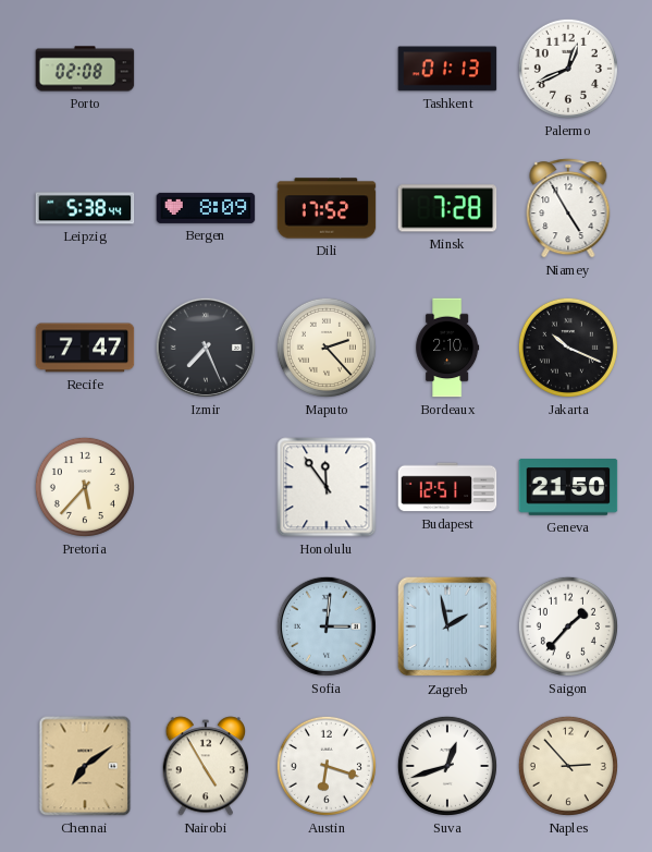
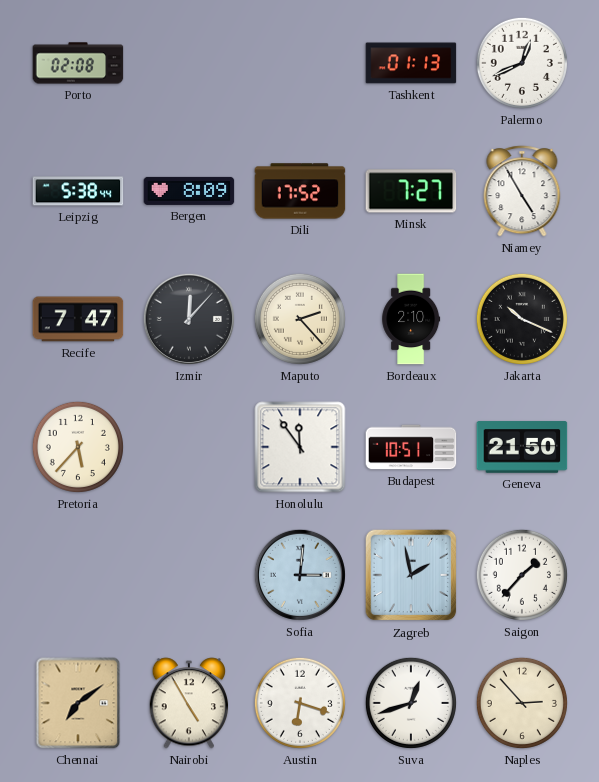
Minsk: 7:28 -> 7:27
Izmir: 7:26 -> 12:07
Budapest: 12:51 -> 10:51
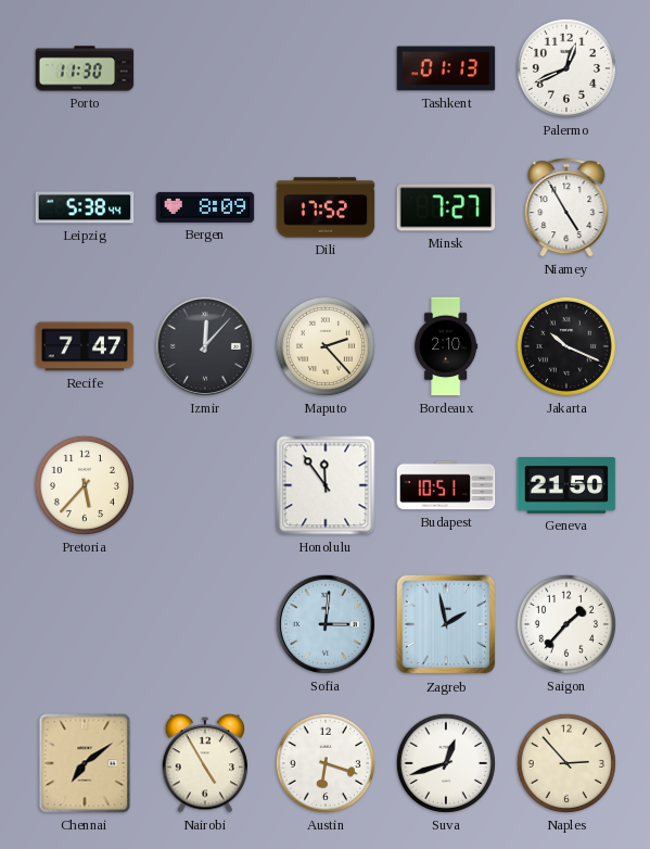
Porto: 02:08 -> 11:30
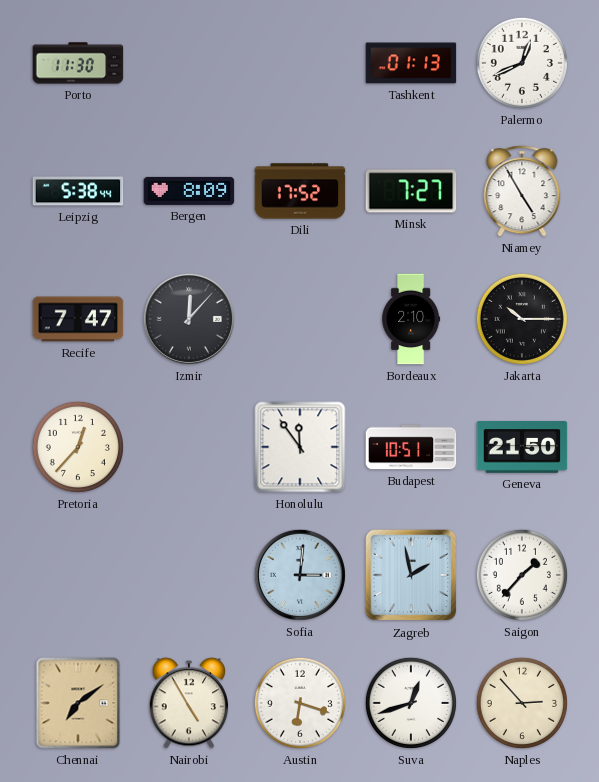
Maputo: 2:23 -> none
Jakarta: 10:19 -> 10:15
Pretoria: 5:37 -> 12:37
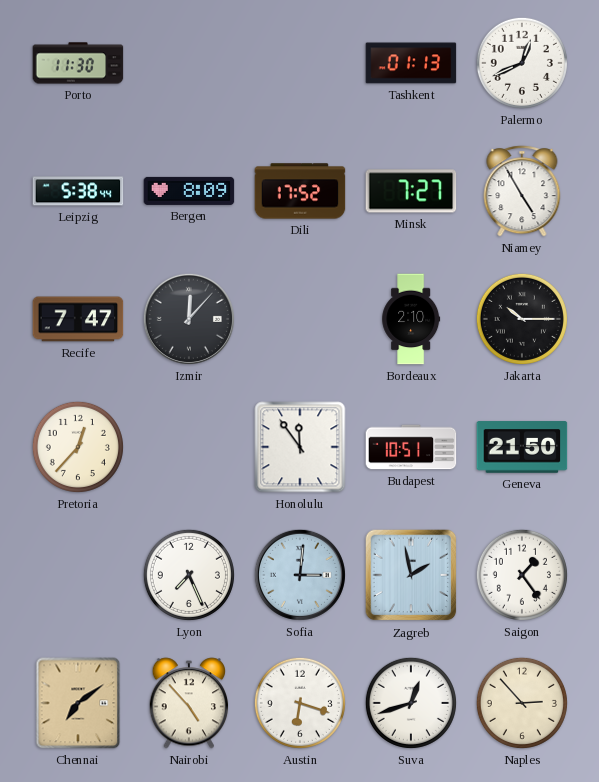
Lyon: none -> 7:26
Saigon: 1:37 -> 1:24
Nairobi: 4:55 -> 4:53
